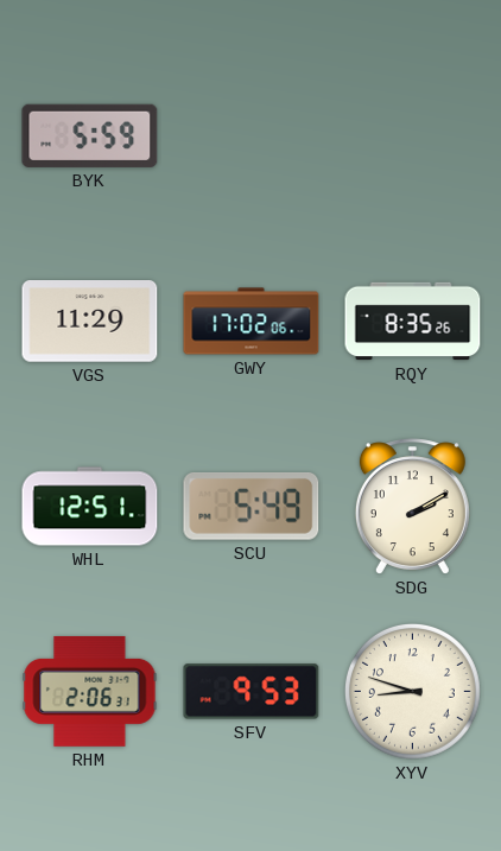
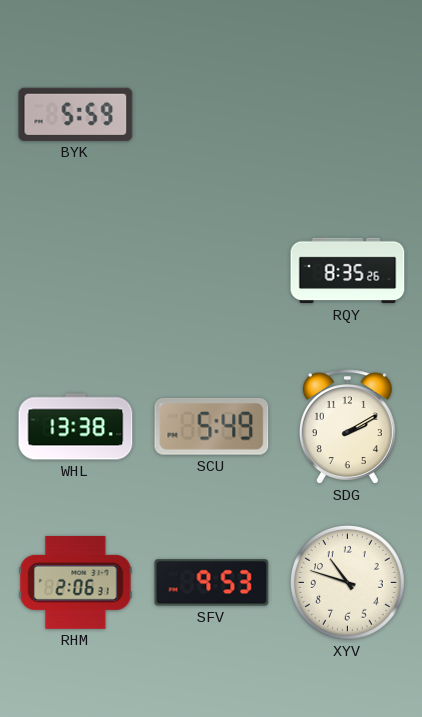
VGS: 11:29 -> none
GWY: 17:02 -> none
WHL: 12:51 -> 13:38
XYV: 8:48 -> 10:48
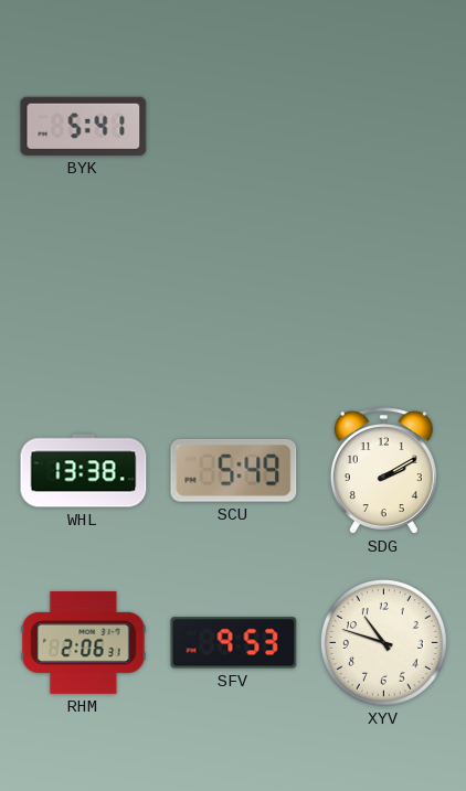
BYK: 5:59 -> 5:41
RQY: 8:35 -> none
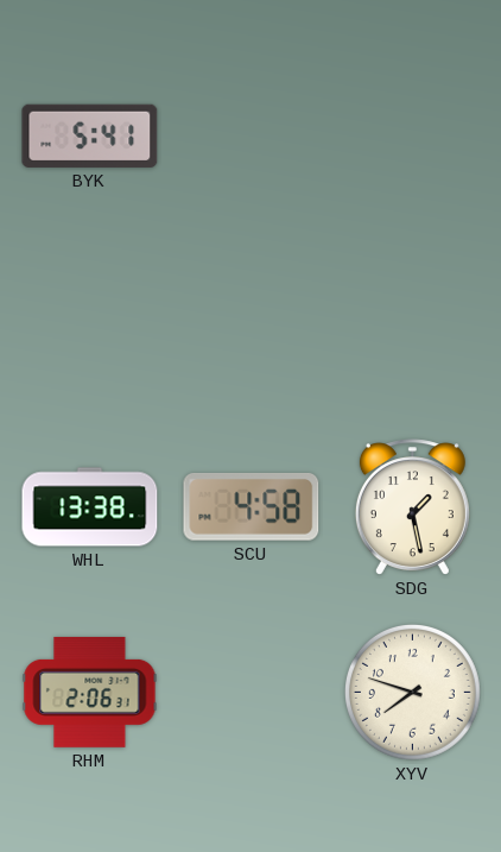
SCU: 5:49 -> 4:58
SDG: 2:10 -> 1:28
SFV: 9:53 -> none
XYV: 10:48 -> 7:48
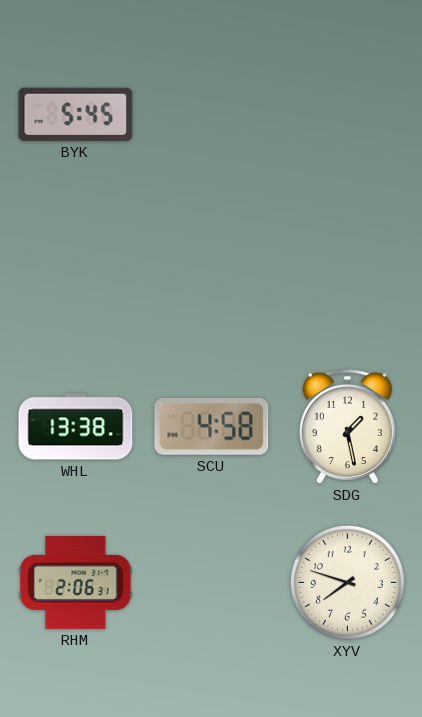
BYK: 5:41 -> 5:45
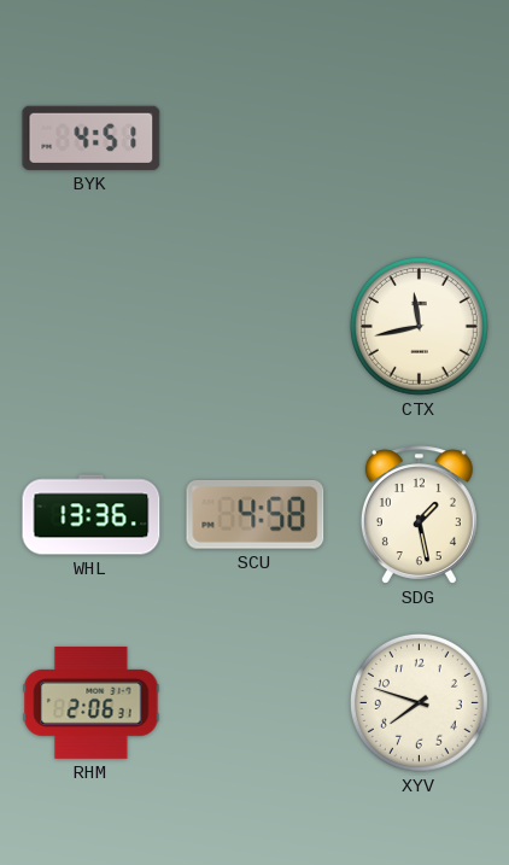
BYK: 5:45 -> 4:51
CTX: none -> 11:43
WHL: 13:38 -> 13:36
